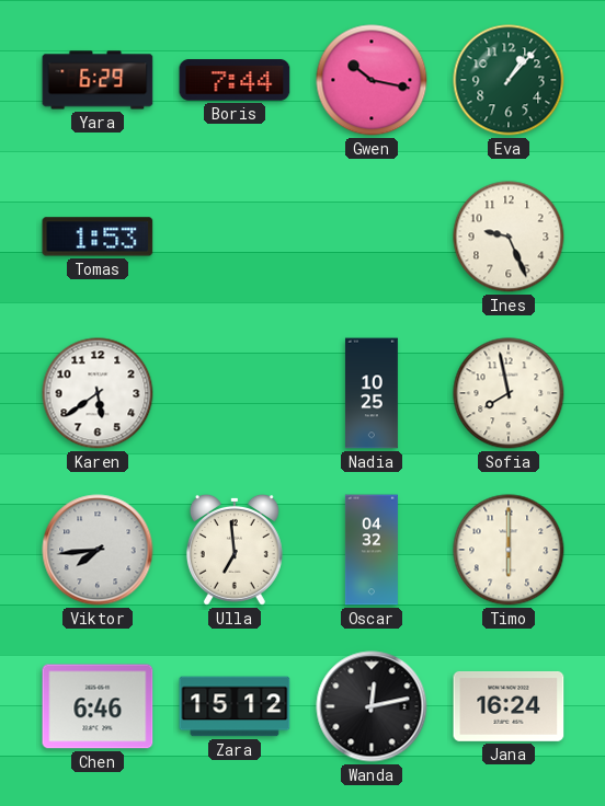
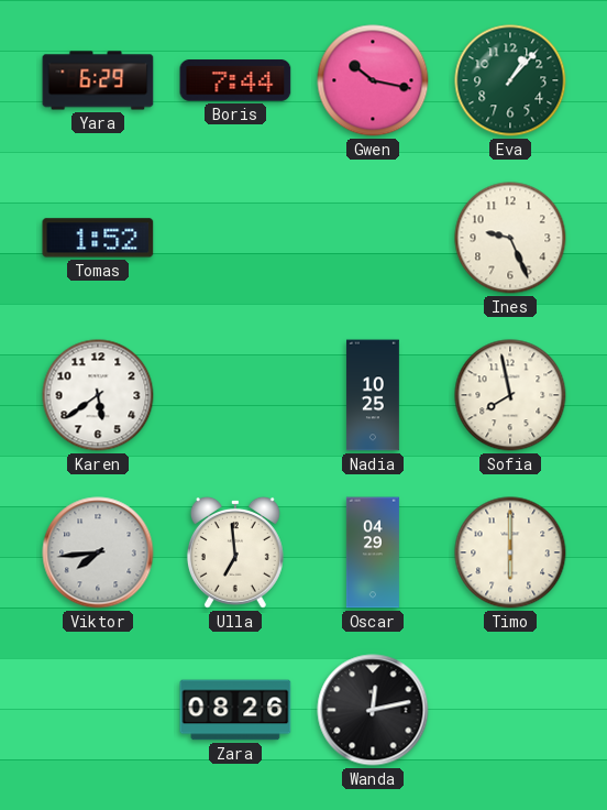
Tomas: 1:53 -> 1:52
Oscar: 04:32 -> 04:29
Chen: 6:46 -> none
Zara: 15:12 -> 08:26
Jana: 16:24 -> none
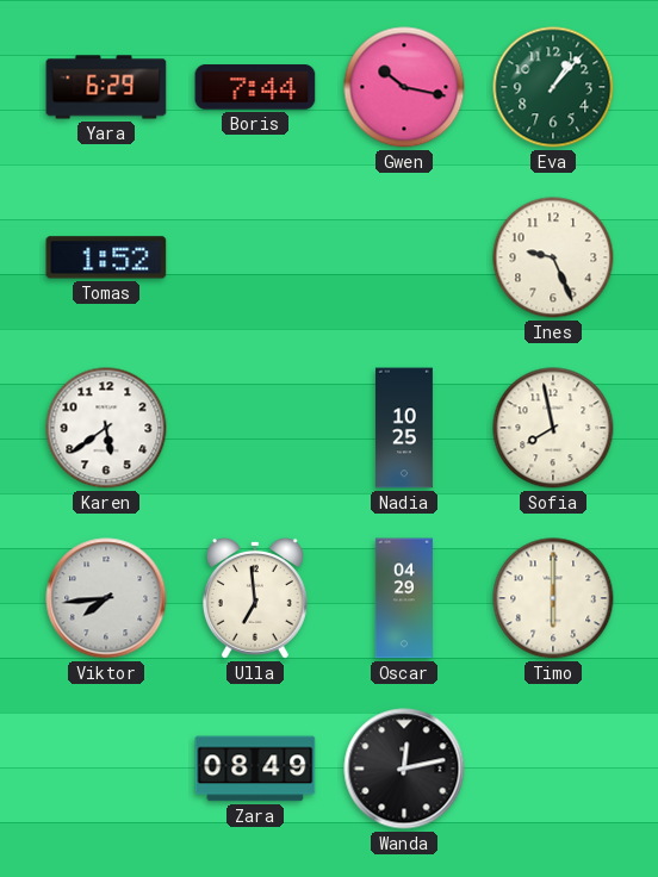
Zara: 08:26 -> 08:49
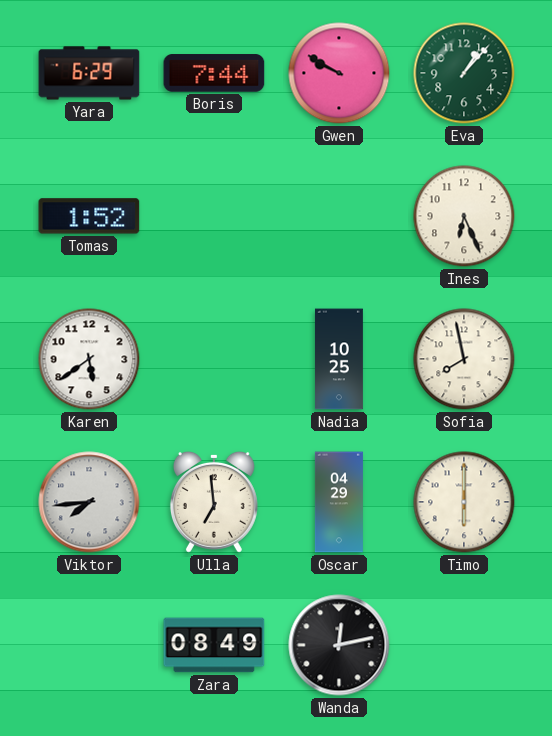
Gwen: 10:17 -> 9:50
Ines: 9:26 -> 6:26
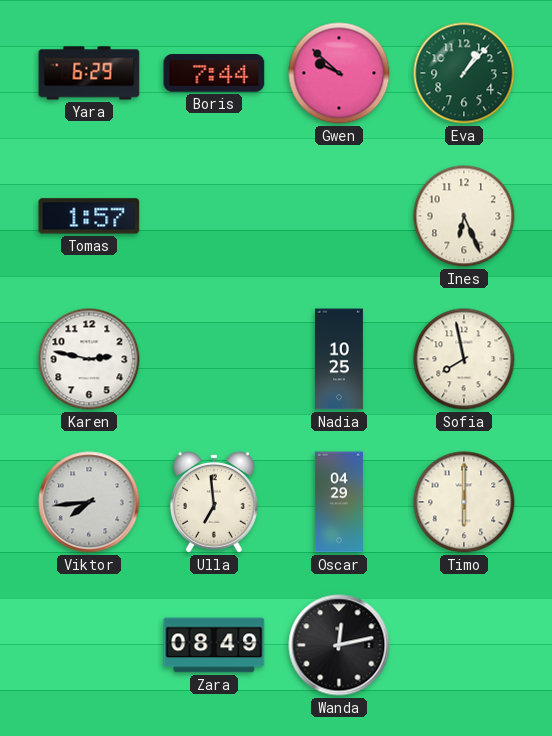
Gwen: 9:50 -> 9:52
Tomas: 1:52 -> 1:57
Karen: 5:39 -> 2:47
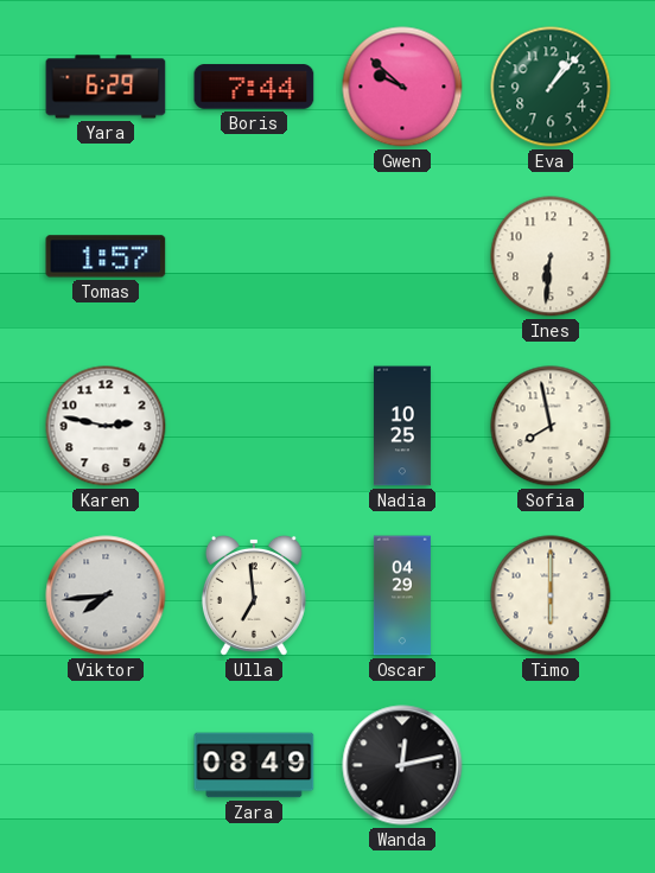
Ines: 6:26 -> 6:31
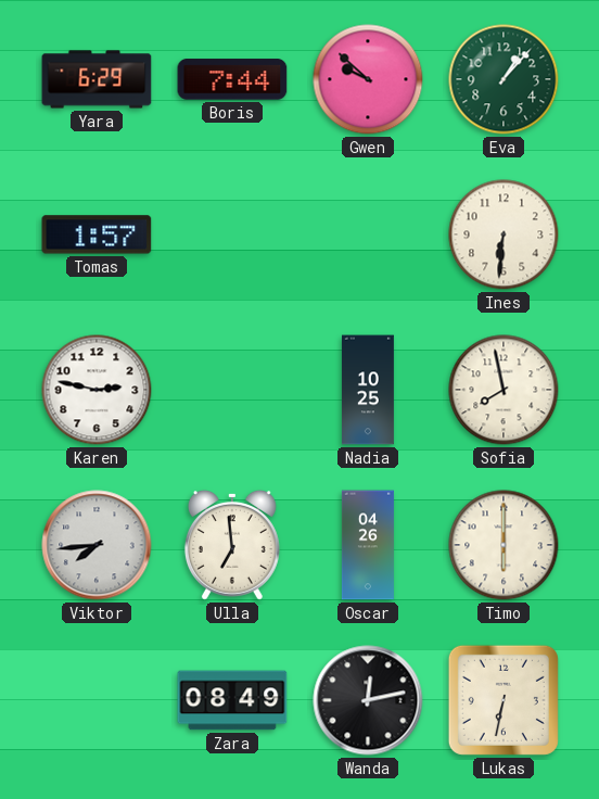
Oscar: 04:29 -> 04:26
Lukas: none -> 6:32
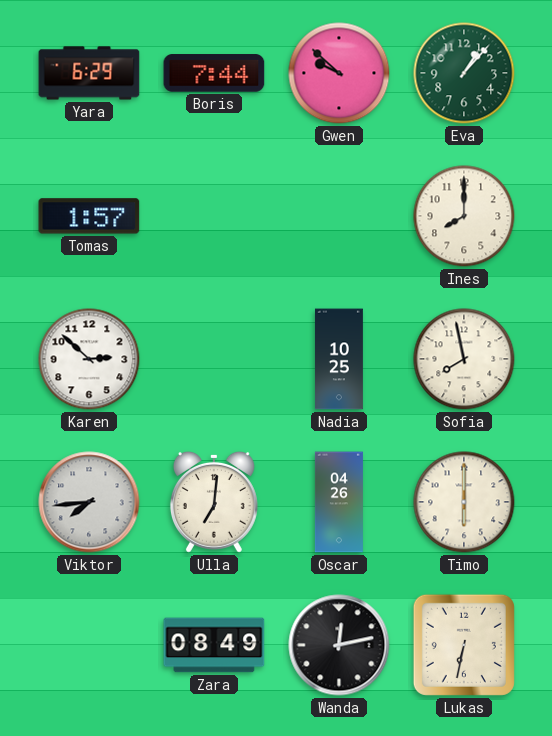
Ines: 6:31 -> 8:00
Karen: 2:47 -> 2:52
Ulla: 6:59 -> 7:01
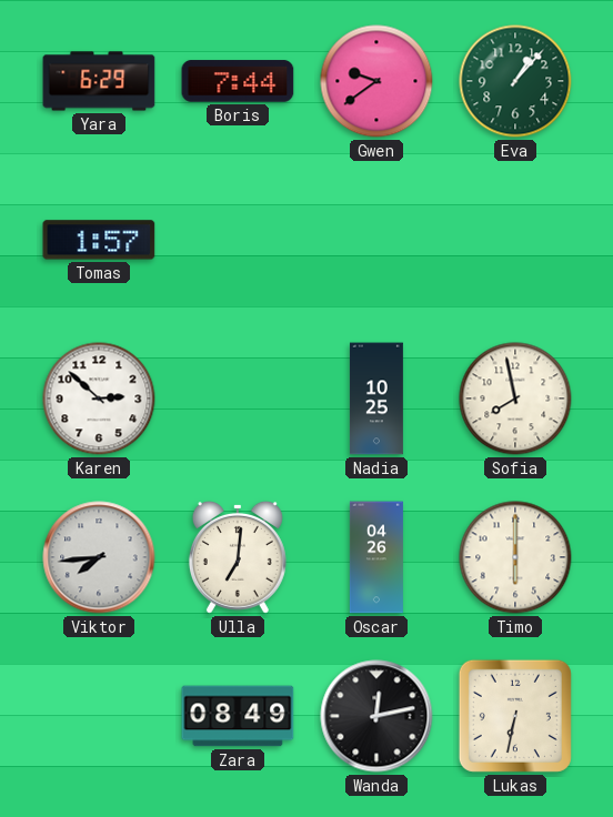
Gwen: 9:52 -> 9:39
Ines: 8:00 -> none
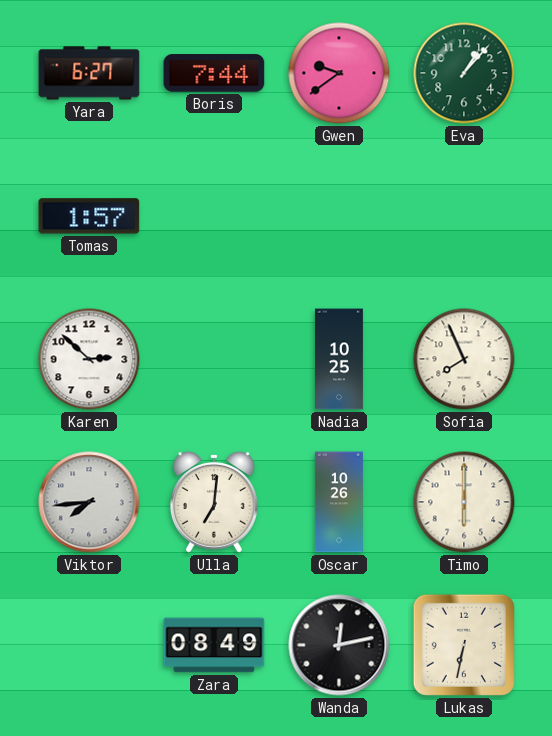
Yara: 6:29 -> 6:27
Sofia: 7:58 -> 7:56
Oscar: 04:26 -> 10:26
